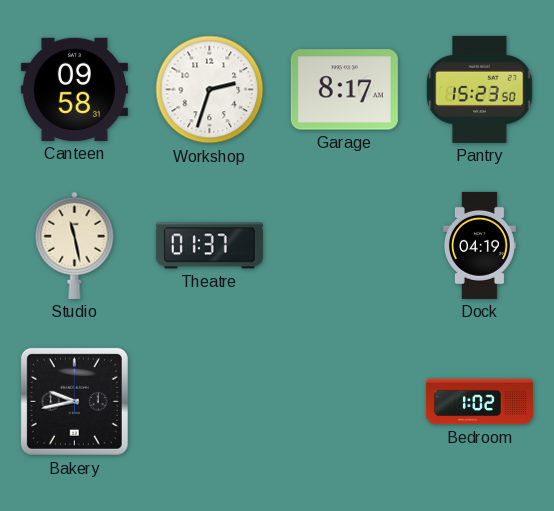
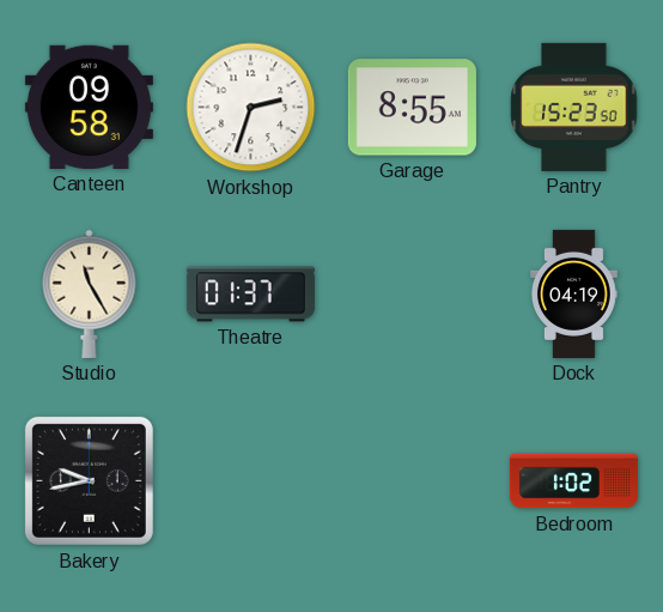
Garage: 8:17 -> 8:55
Studio: 11:28 -> 11:25
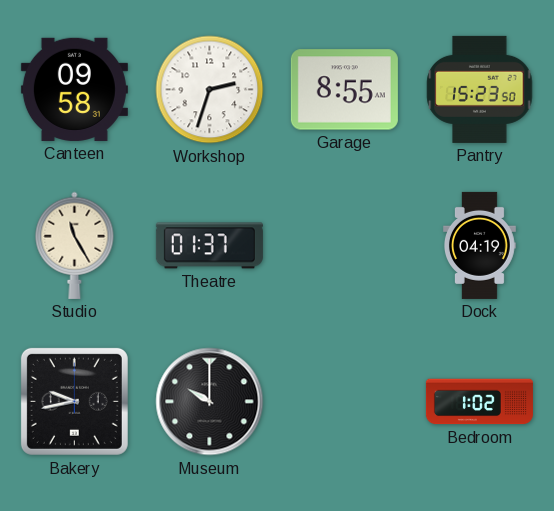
Museum: none -> 10:00
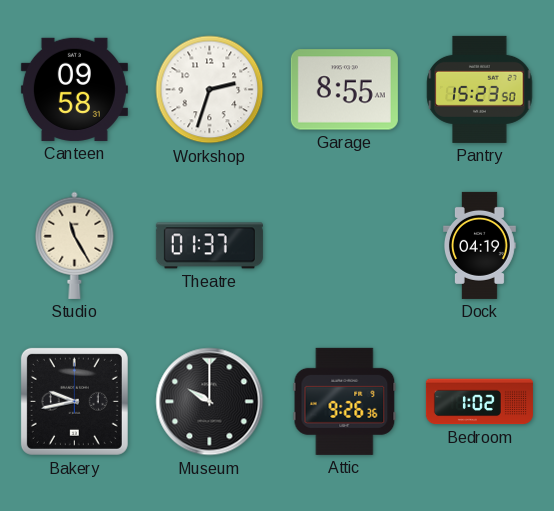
Attic: none -> 9:26
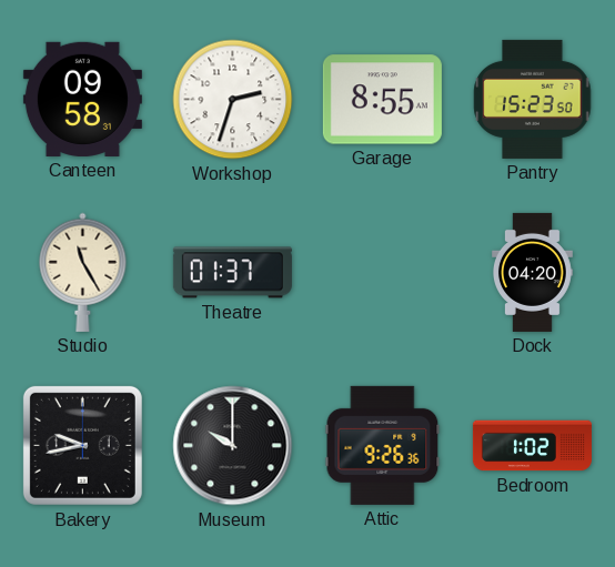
Dock: 04:19 -> 04:20
